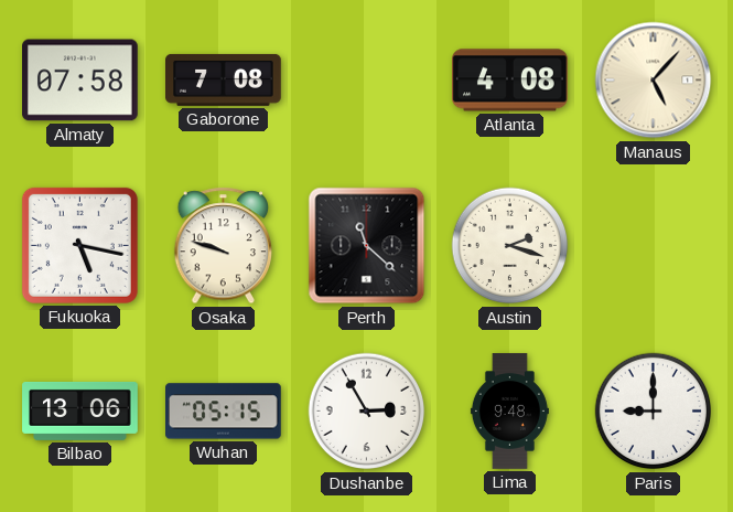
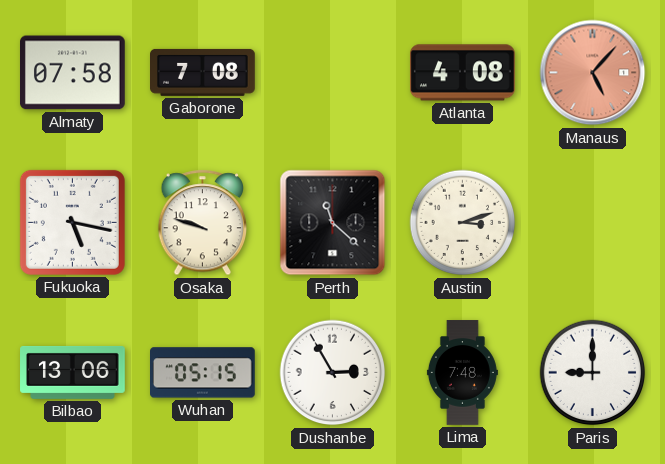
Manaus dial: cream -> salmon
Austin: 2:18 -> 3:12
Lima: 9:48 -> 7:48
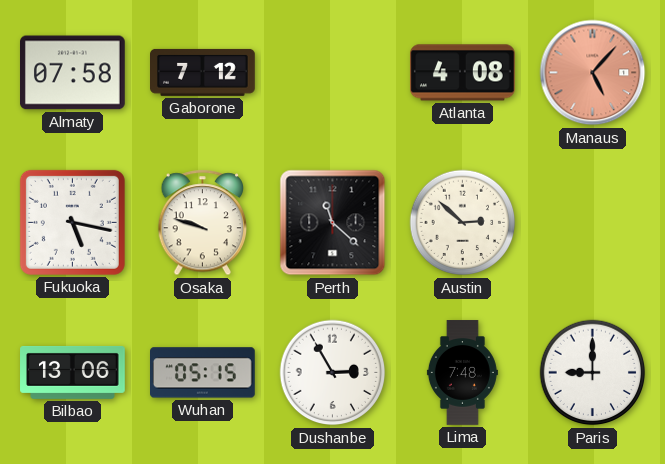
Gaborone: 7:08 -> 7:12
Austin: 3:12 -> 2:52
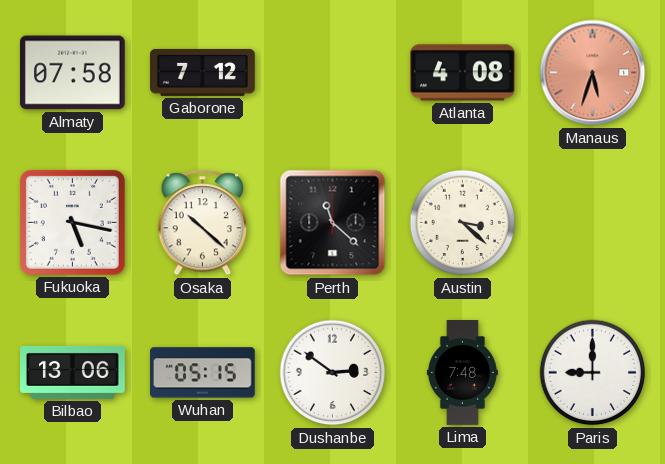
Manaus: 5:07 -> 5:33
Osaka: 9:48 -> 10:22
Austin: 2:52 -> 3:22
Dushanbe: 2:55 -> 2:51
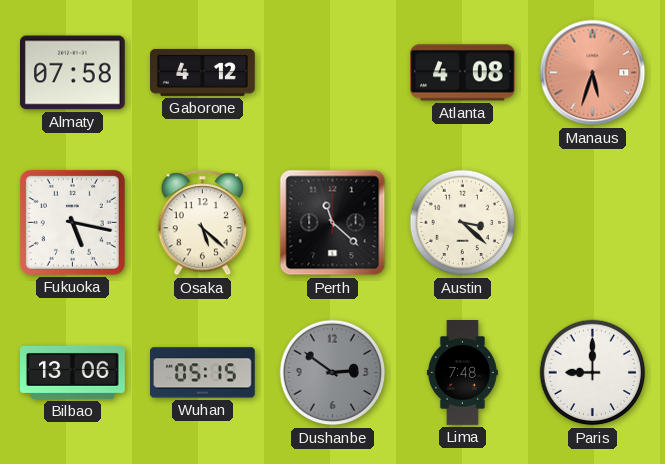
Gaborone: 7:12 -> 4:12
Osaka: 10:22 -> 5:22
Dushanbe dial: white -> grey
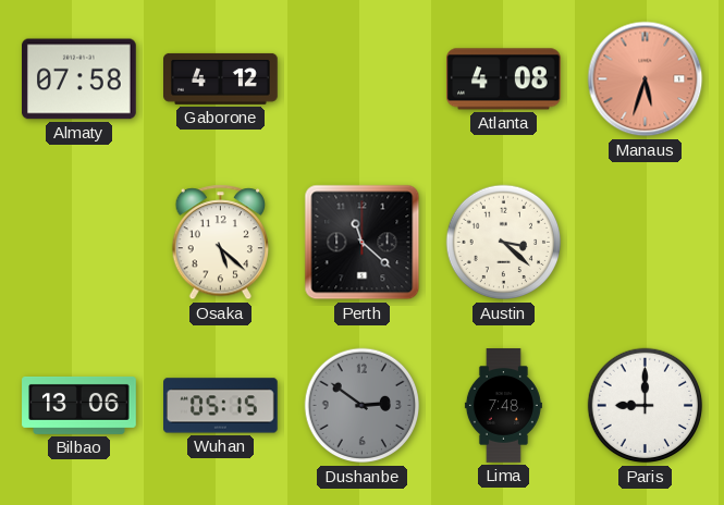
Fukuoka: 5:17 -> none
